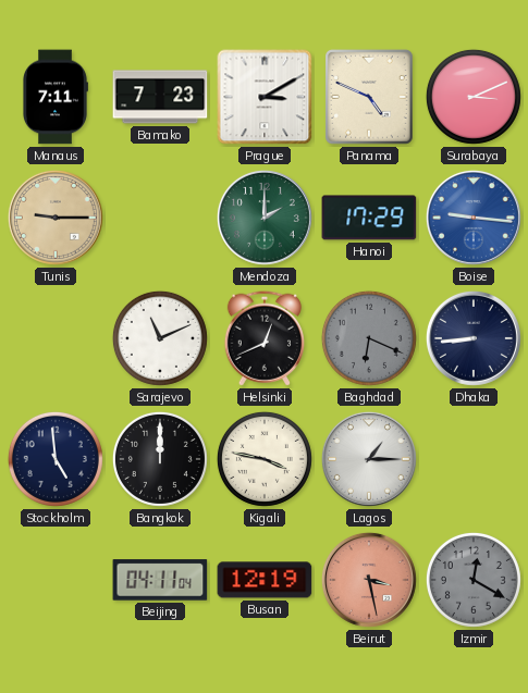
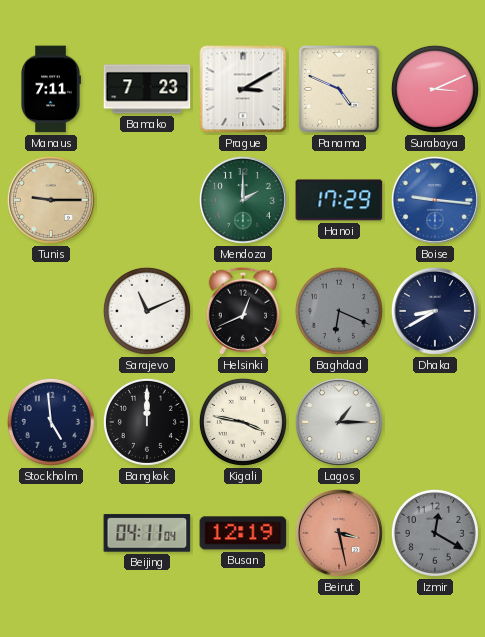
Dhaka: 8:44 -> 8:40
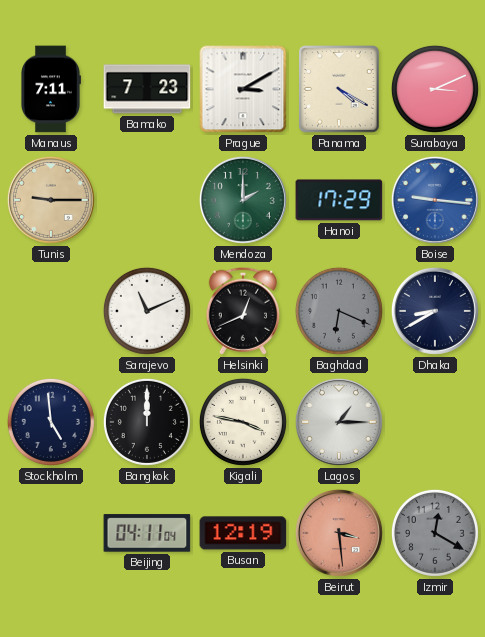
Panama: 4:49 -> 4:20
Beirut: 3:28 -> 3:29
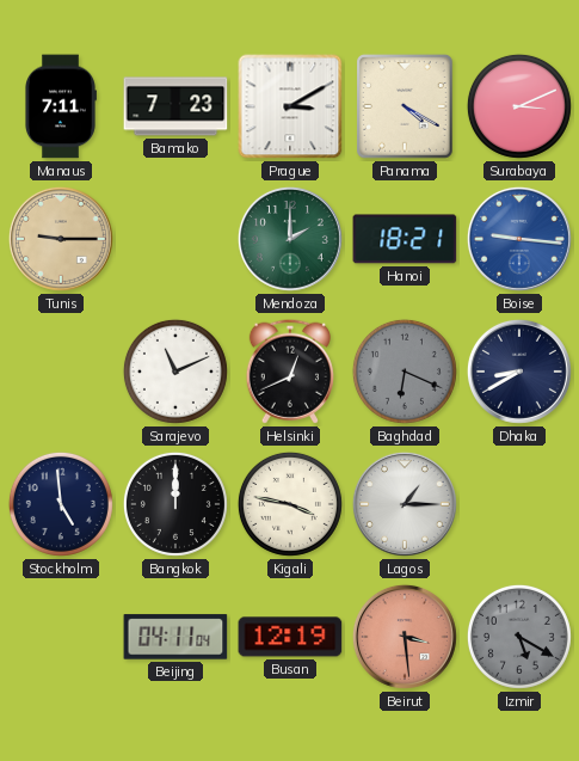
Hanoi: 17:29 -> 18:21
Izmir: 12:20 -> 5:20
